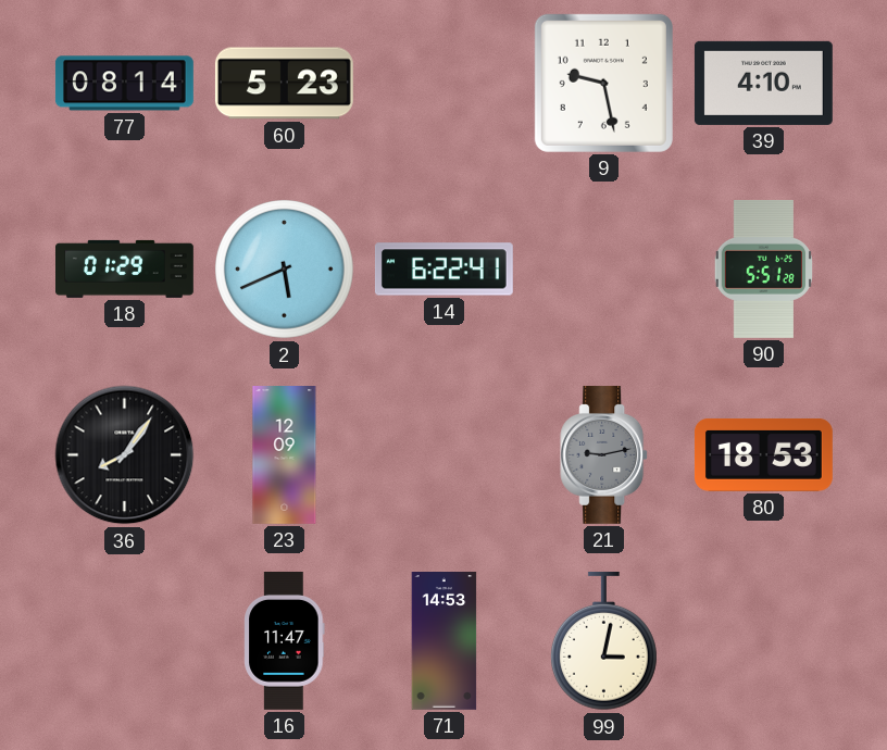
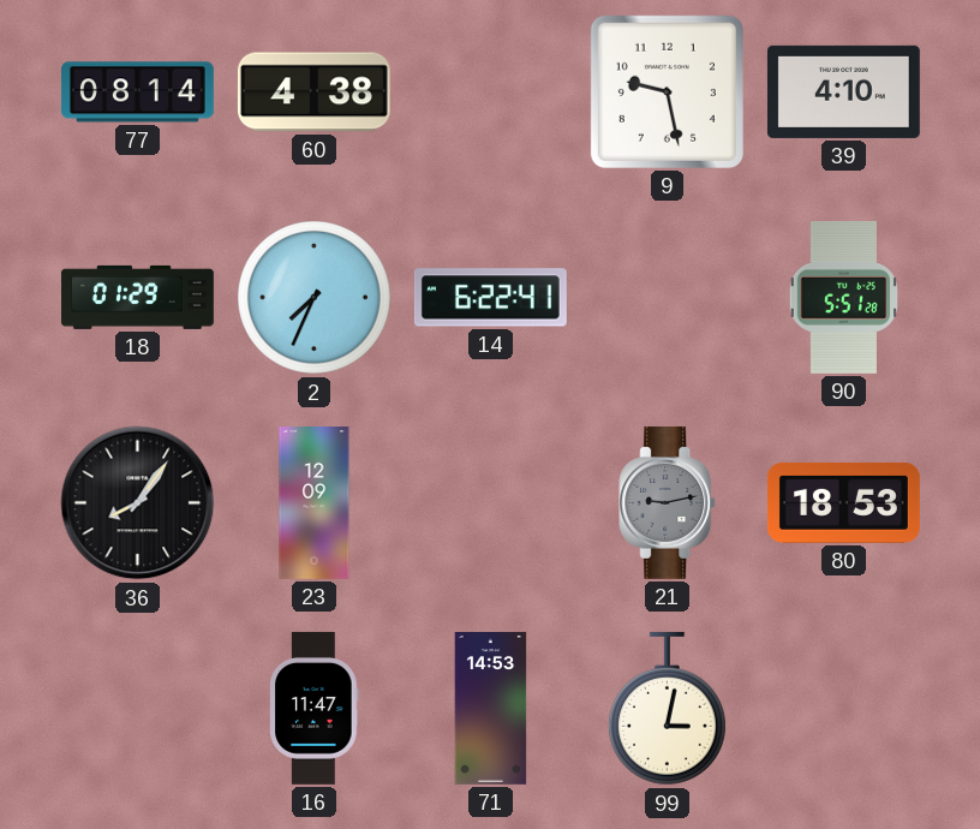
60: 5:23 -> 4:38
2: 5:41 -> 7:34
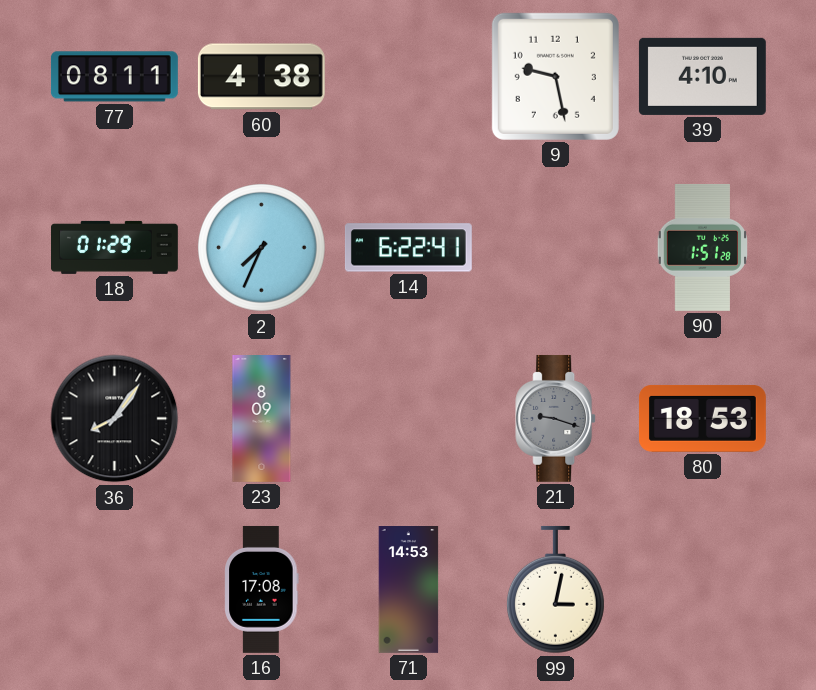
77: 08:14 -> 08:11
90: 5:51 -> 1:51
23: 12:09 -> 8:09
21: 9:13 -> 9:18
16: 11:47 -> 17:08
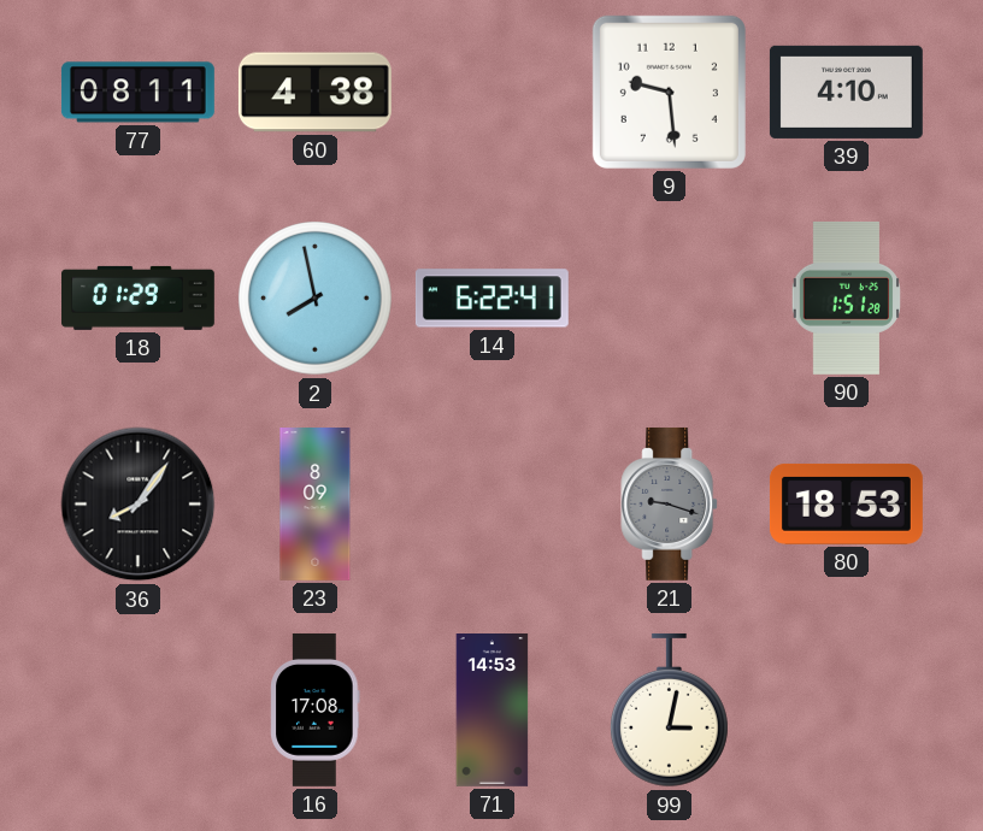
9: 9:28 -> 9:29
2: 7:34 -> 7:58
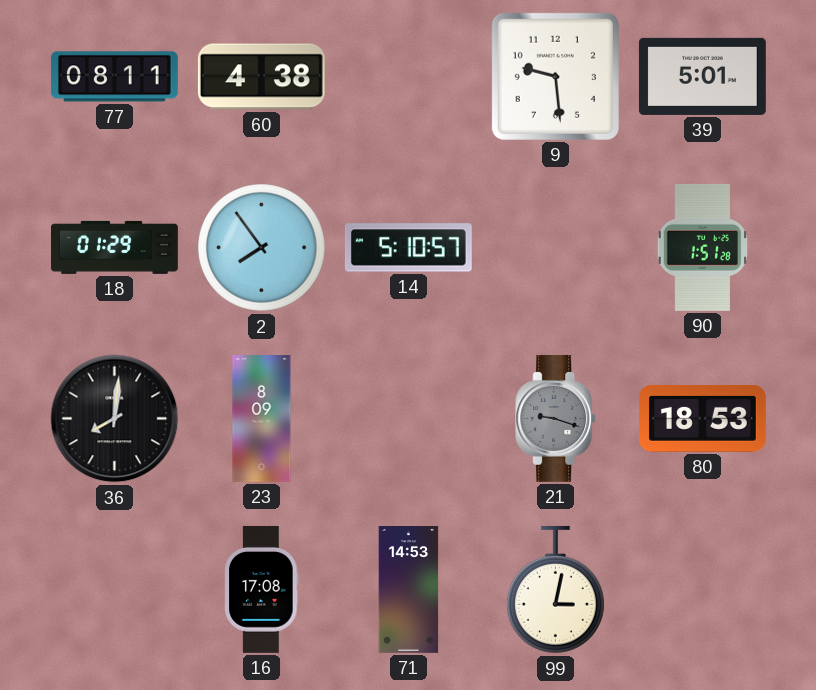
39: 4:10 -> 5:01
2: 7:58 -> 7:54
14: 6:22 -> 5:10
36: 8:06 -> 8:01
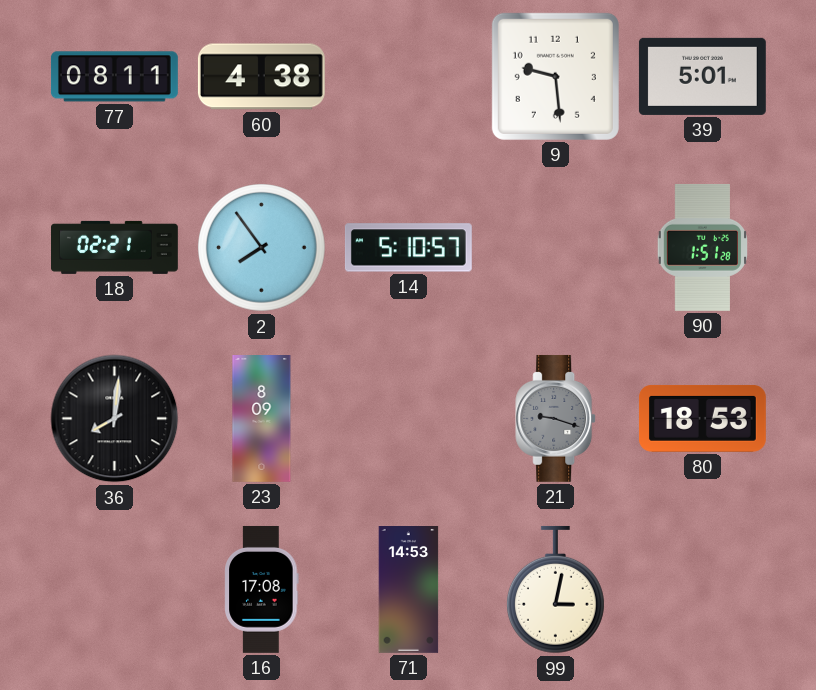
18: 01:29 -> 02:21
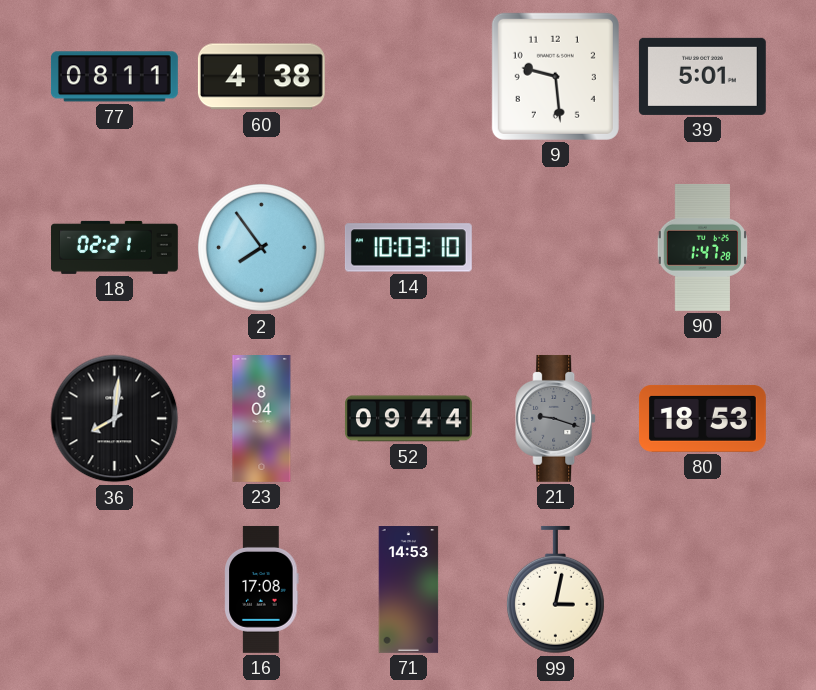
14: 5:10 -> 10:03
90: 1:51 -> 1:47
23: 8:09 -> 8:04
52: none -> 09:44
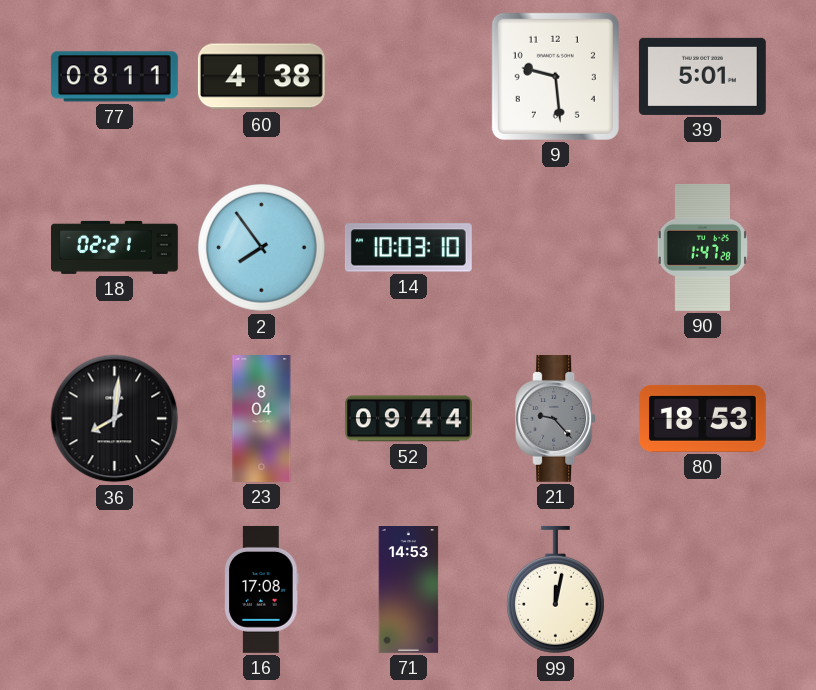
21: 9:18 -> 9:23
99: 3:02 -> 12:02
